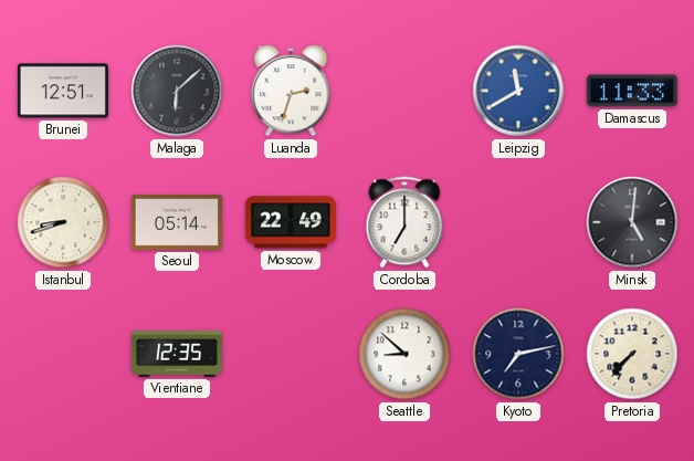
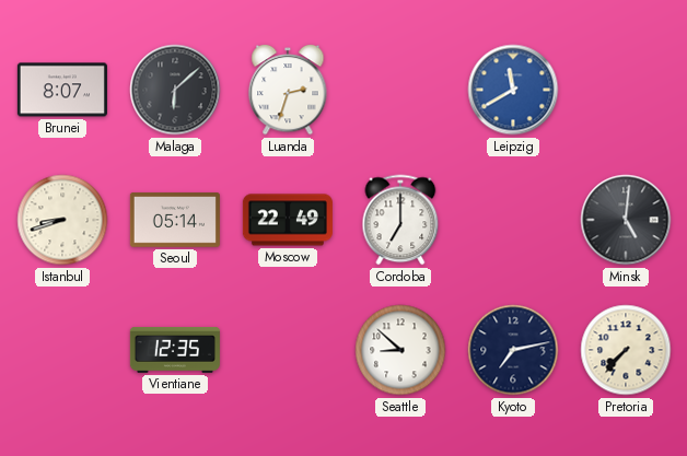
Brunei: 12:51 -> 8:07
Damascus: 11:33 -> none
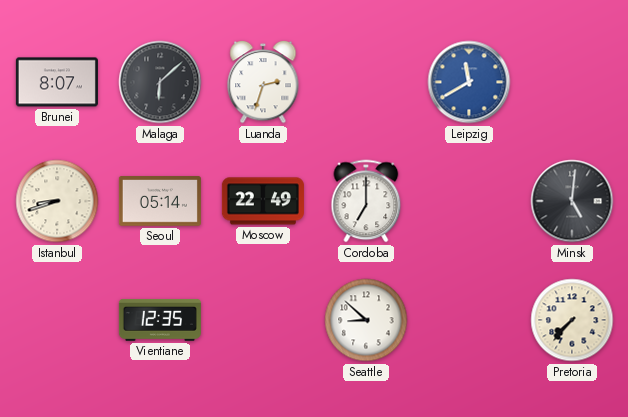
Kyoto: 7:13 -> none
